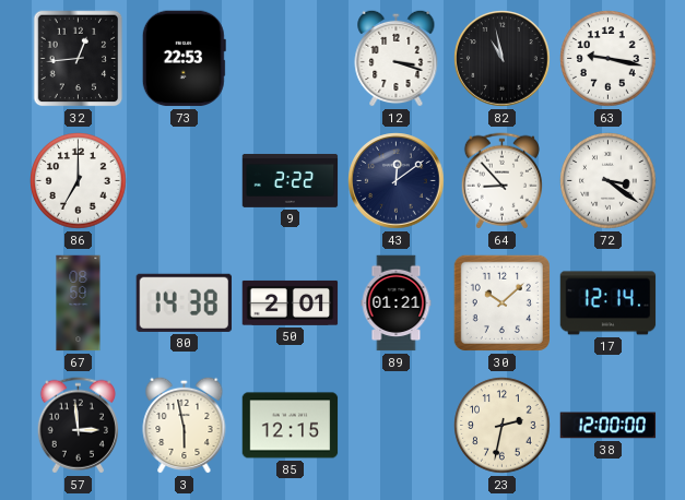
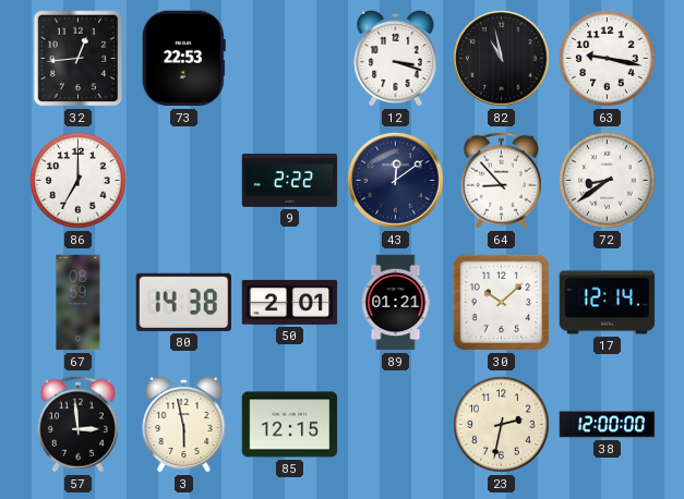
72: 3:21 -> 8:39
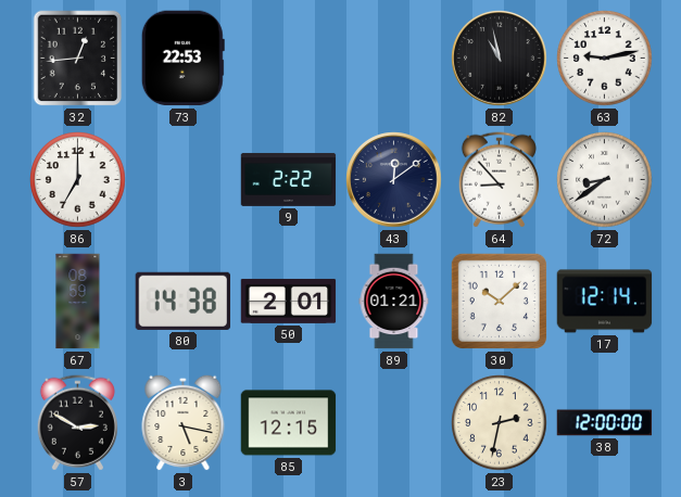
12: 3:18 -> none
63: 9:17 -> 9:13
57: 2:59 -> 2:50
3: 5:58 -> 5:17
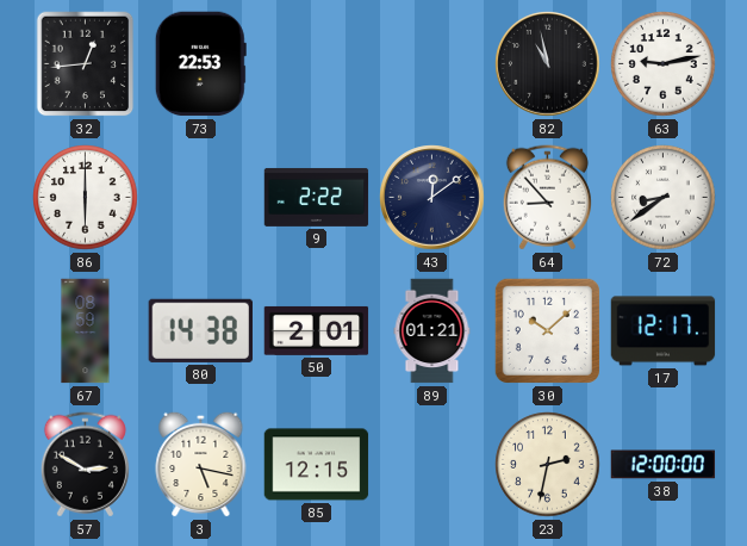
86: 7:00 -> 6:00
17: 12:14 -> 12:17
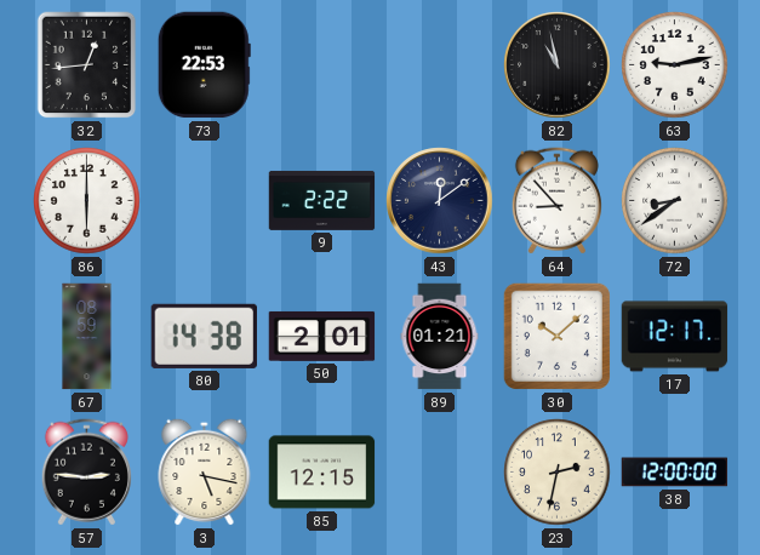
57: 2:50 -> 2:46
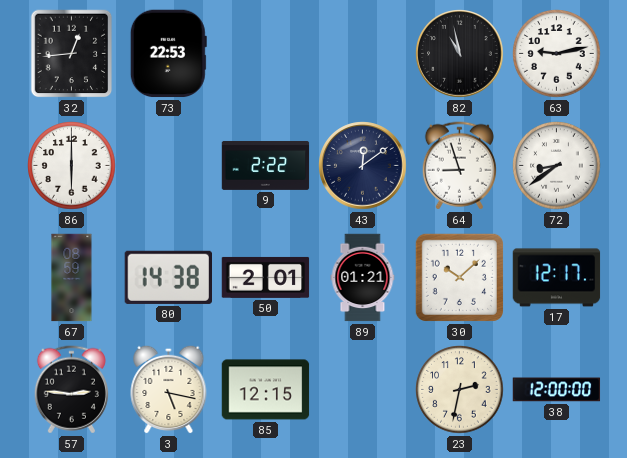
64: 8:53 -> 8:57
